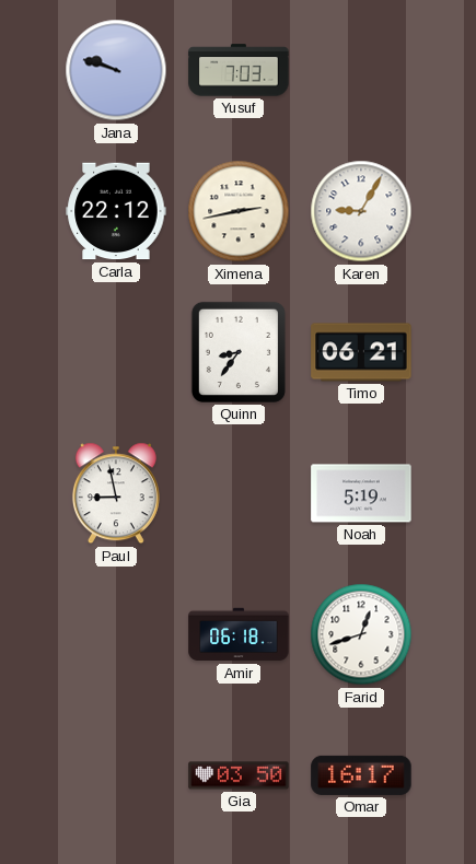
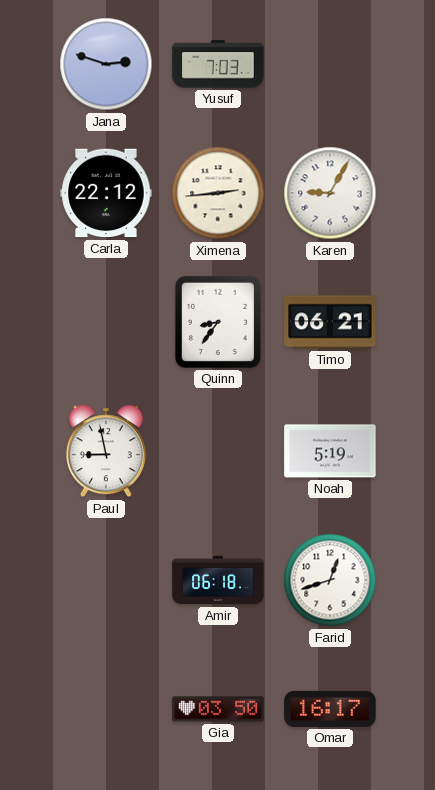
Jana: 9:48 -> 2:48
Ximena: 2:43 -> 2:44
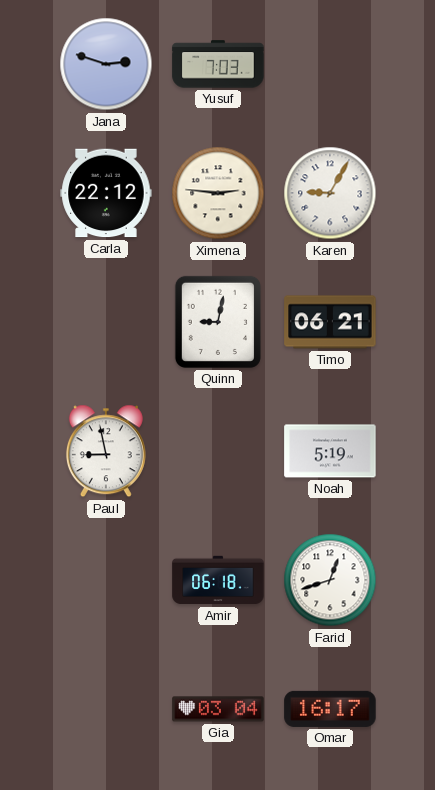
Ximena: 2:44 -> 2:46
Quinn: 8:36 -> 9:02
Gia: 03:50 -> 03:04
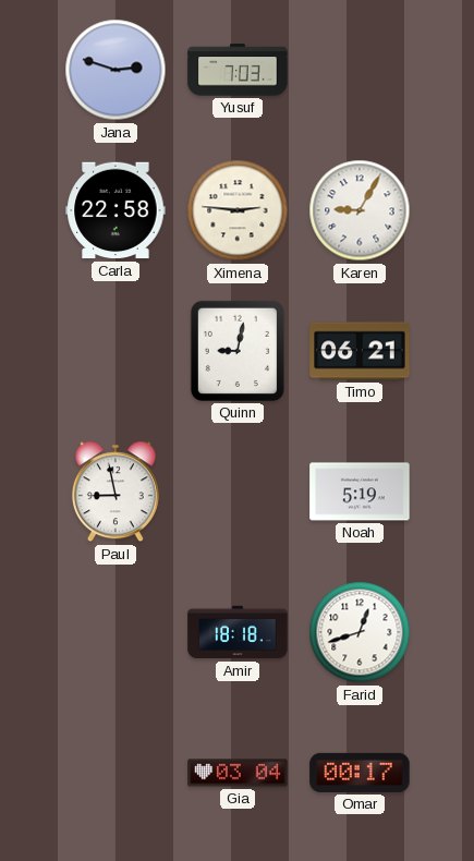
Carla: 22:12 -> 22:58
Amir: 06:18 -> 18:18
Omar: 16:17 -> 00:17
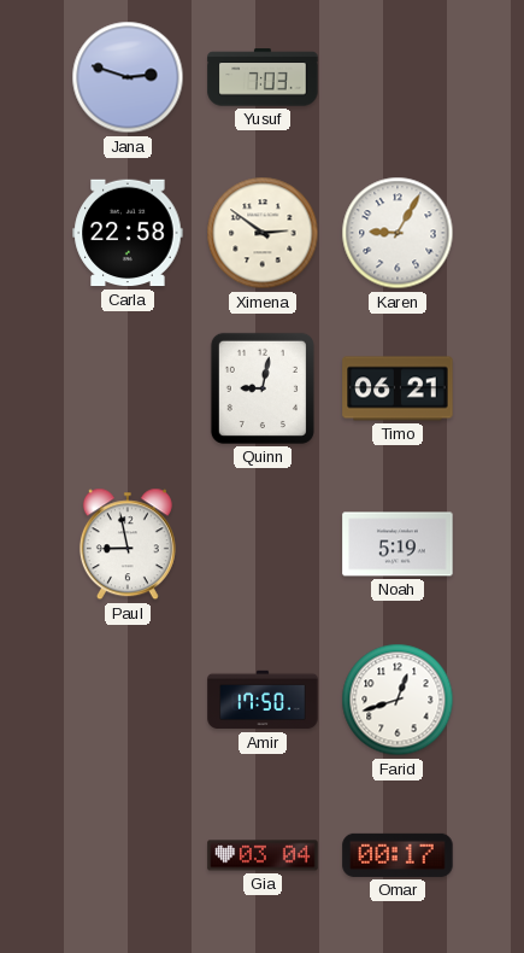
Ximena: 2:46 -> 2:51
Amir: 18:18 -> 17:50
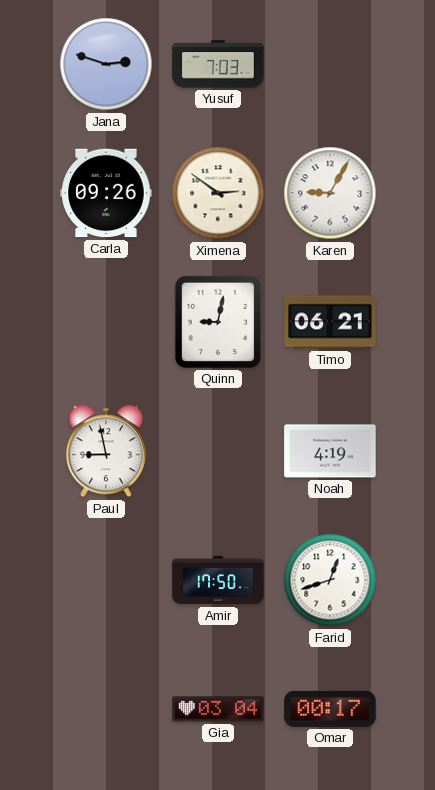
Carla: 22:58 -> 09:26
Noah: 5:19 -> 4:19
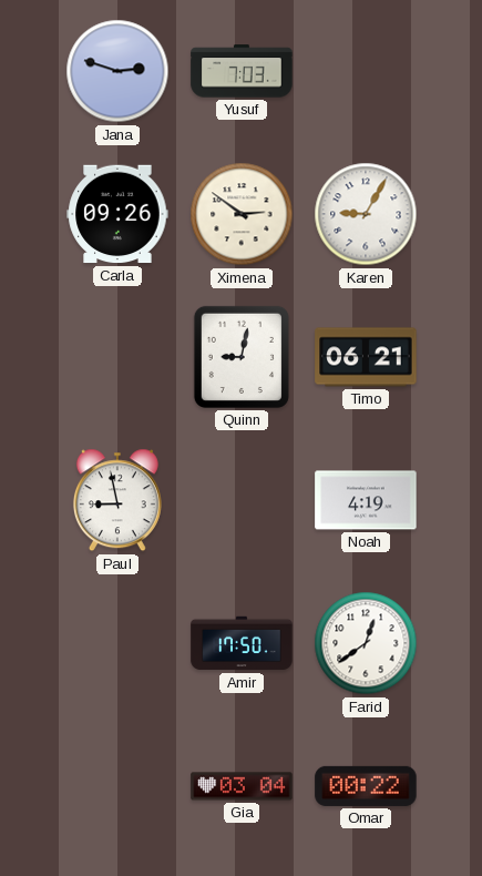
Farid: 12:42 -> 12:39
Omar: 00:17 -> 00:22
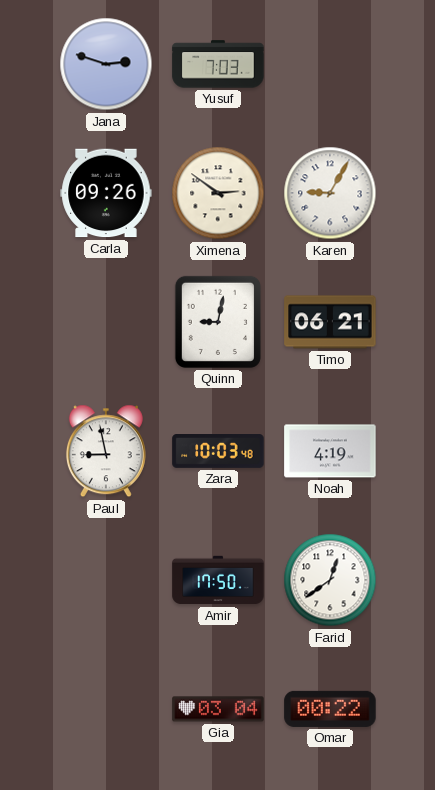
Zara: none -> 10:03
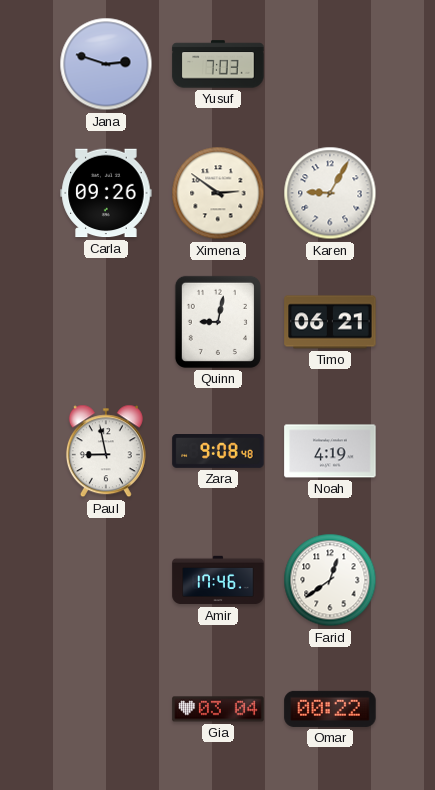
Zara: 10:03 -> 9:08
Amir: 17:50 -> 17:46
